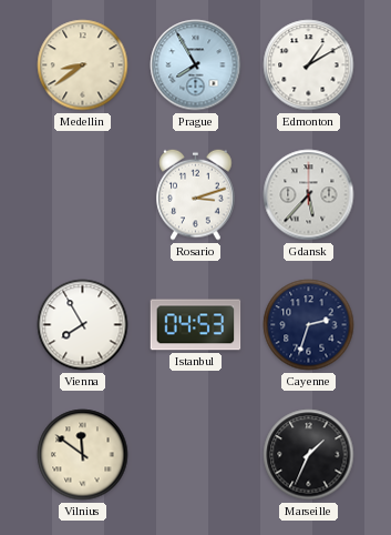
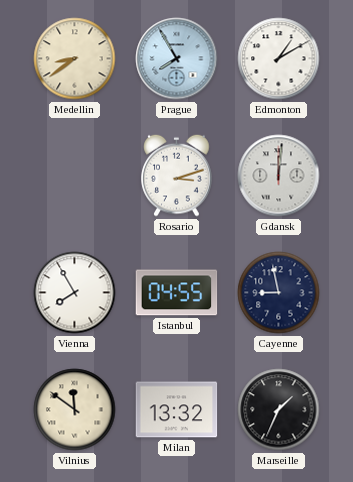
Gdansk: 5:37 -> 12:01
Istanbul: 04:53 -> 04:55
Cayenne: 2:33 -> 8:58
Milan: none -> 13:32
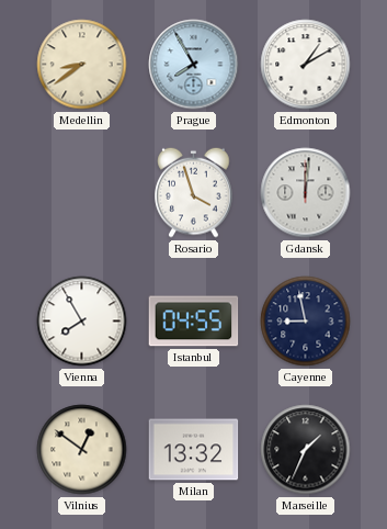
Rosario: 3:12 -> 3:57
Vilnius: 11:51 -> 12:51
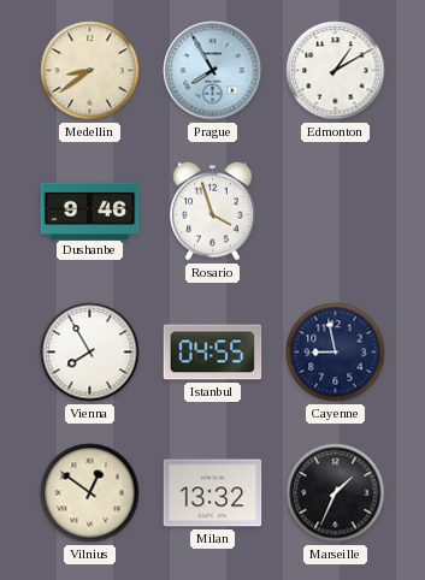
Dushanbe: none -> 9:46
Gdansk: 12:01 -> none
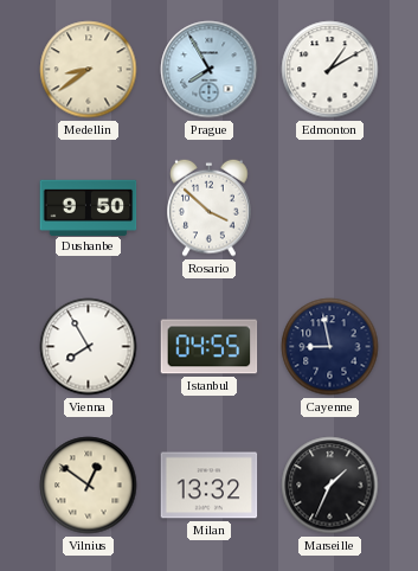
Dushanbe: 9:46 -> 9:50
Rosario: 3:57 -> 3:52
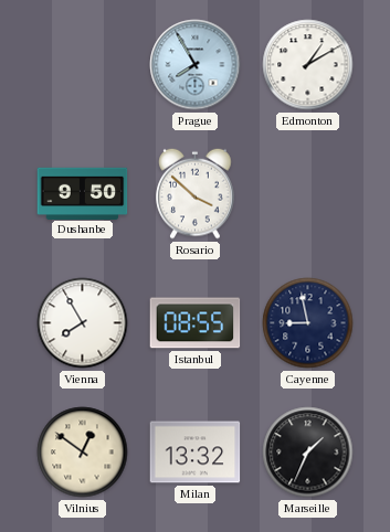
Medellin: 8:39 -> none
Istanbul: 04:55 -> 08:55
